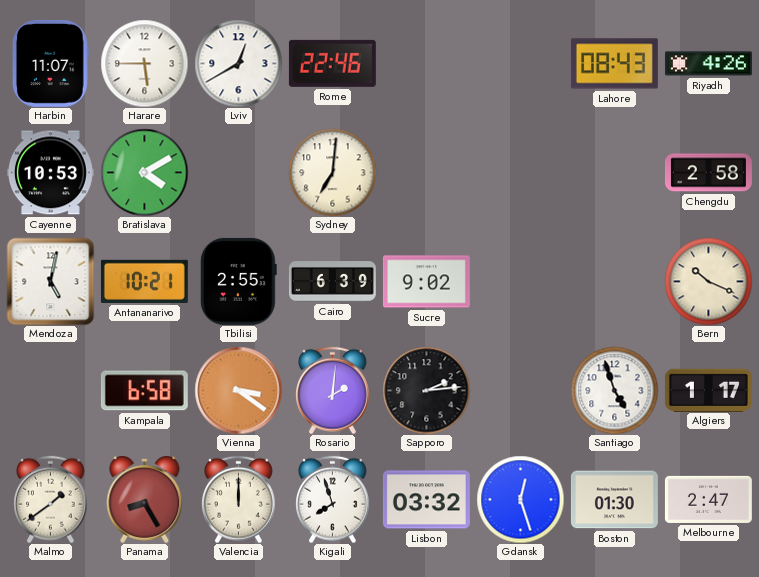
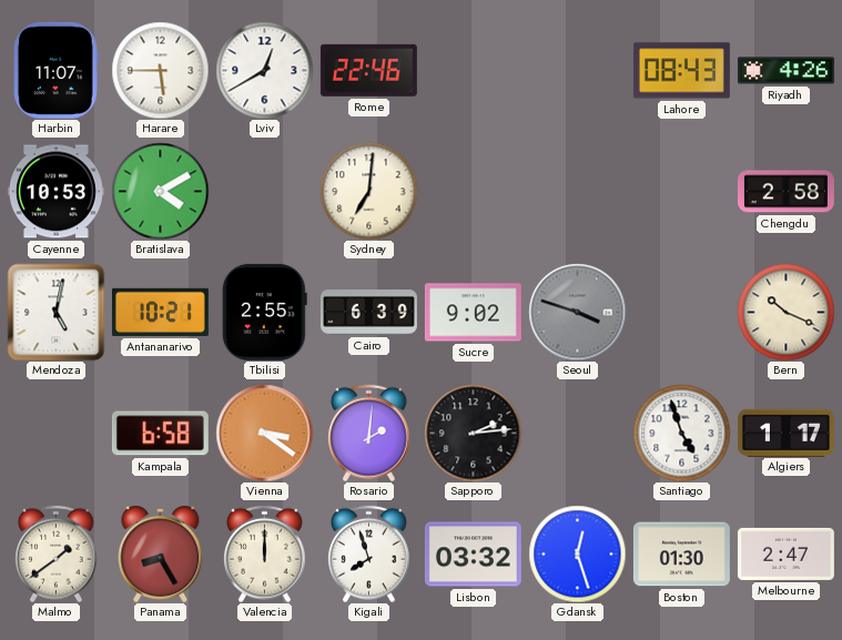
Seoul: none -> 3:48
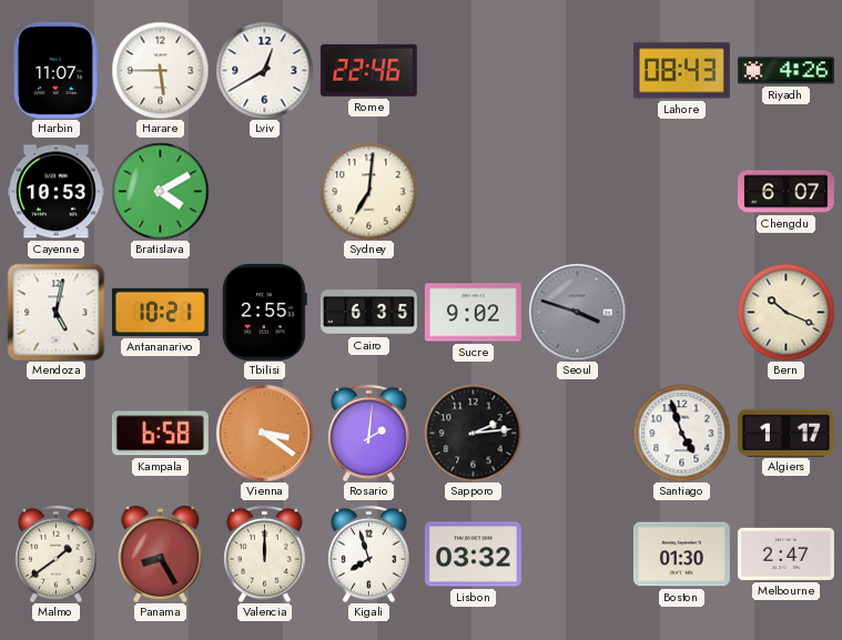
Chengdu: 2:58 -> 6:07
Cairo: 6:39 -> 6:35
Gdansk: 12:27 -> none
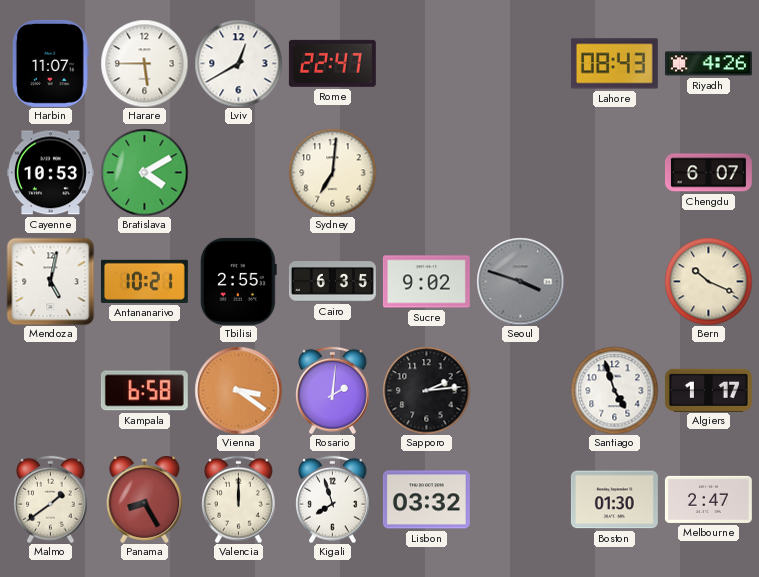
Rome: 22:46 -> 22:47
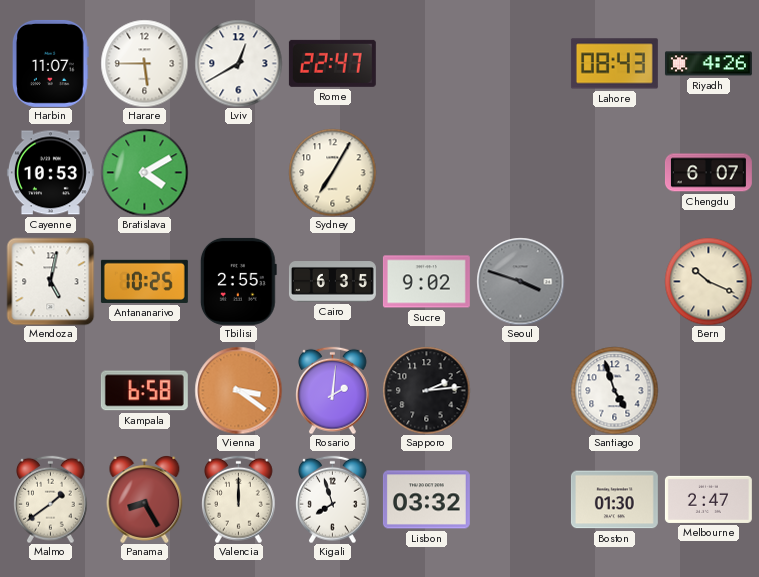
Sydney: 7:01 -> 7:05
Antananarivo: 10:21 -> 10:25
Algiers: 1:17 -> none
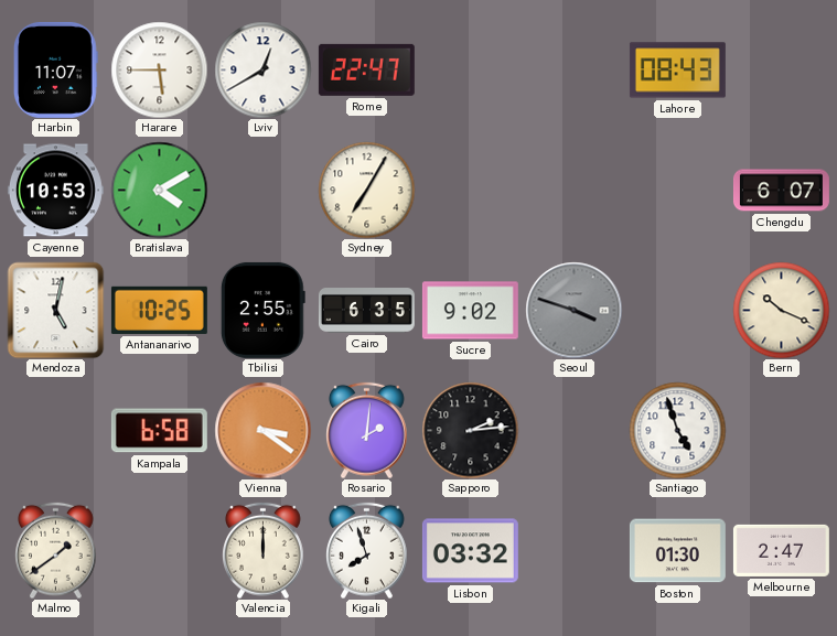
Riyadh: 4:26 -> none
Panama: 8:25 -> none
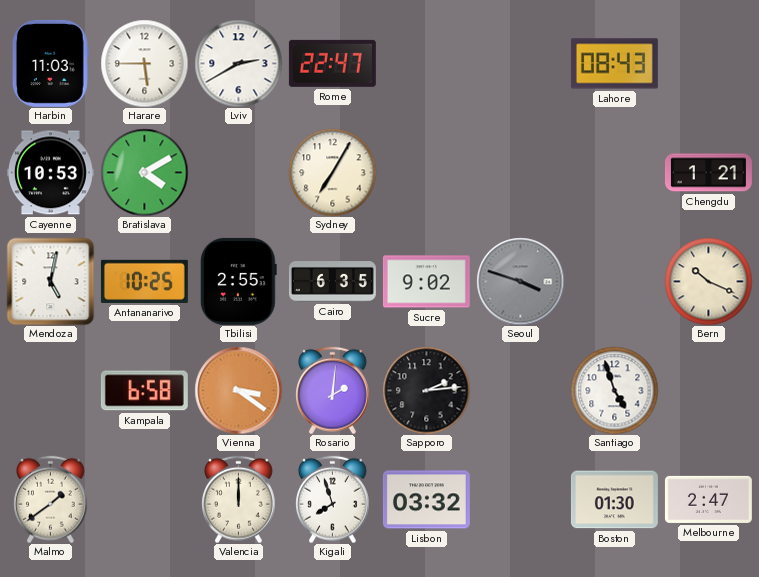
Harbin: 11:07 -> 11:03
Lviv: 12:40 -> 2:40
Chengdu: 6:07 -> 1:21
